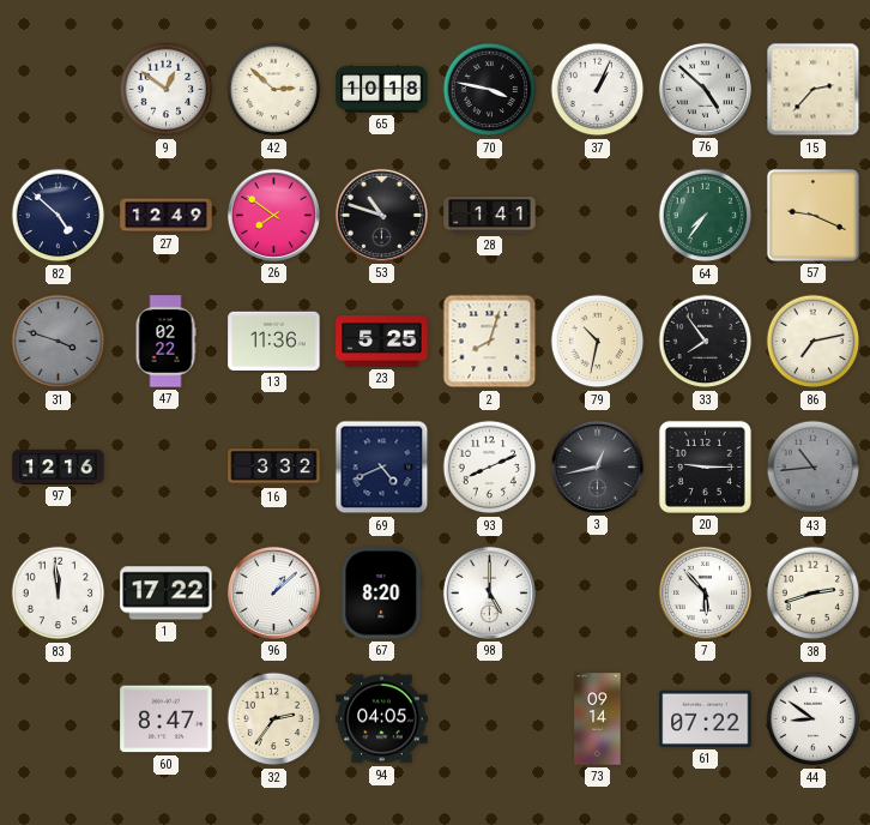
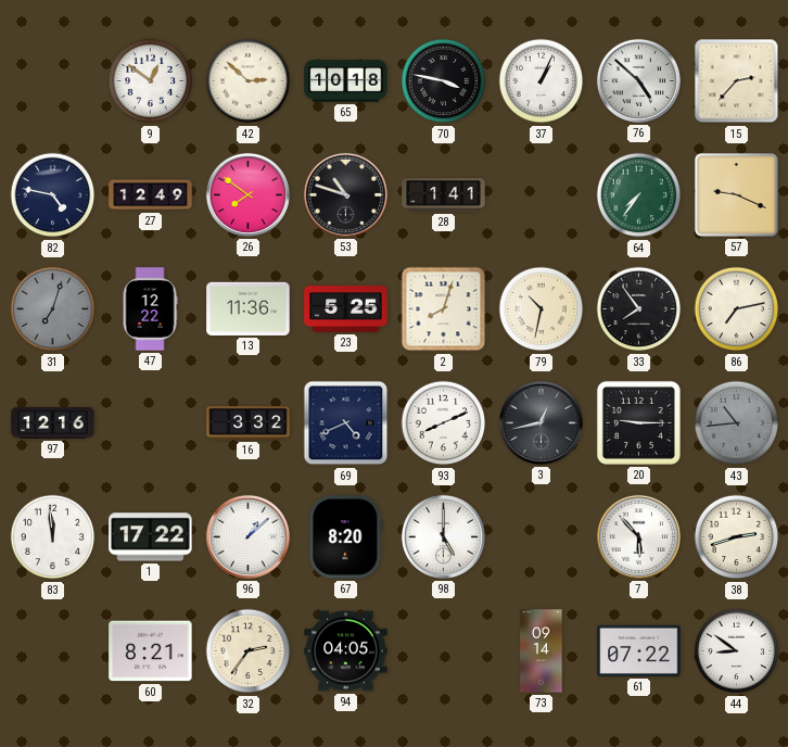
82: 4:52 -> 4:47
31: 3:48 -> 7:03
47: 02:22 -> 12:22
60: 8:47 -> 8:21
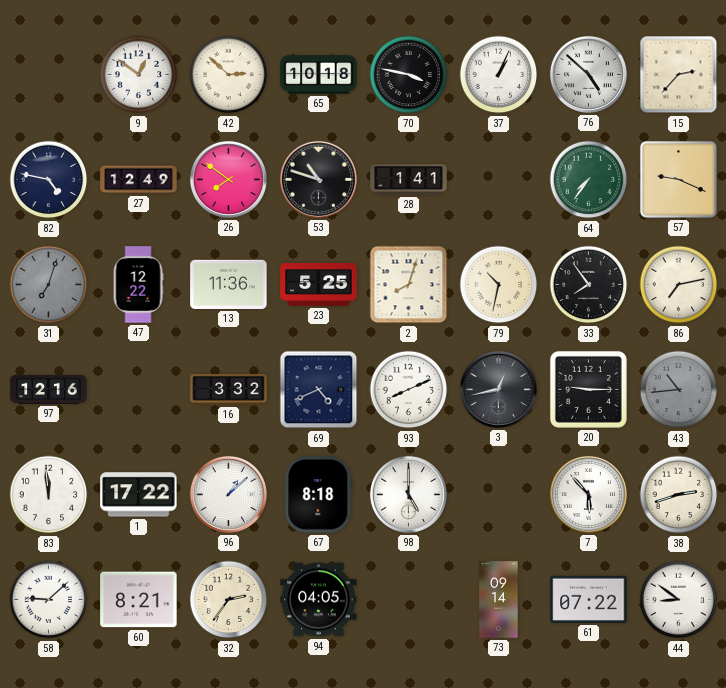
67: 8:20 -> 8:18
58: none -> 9:08
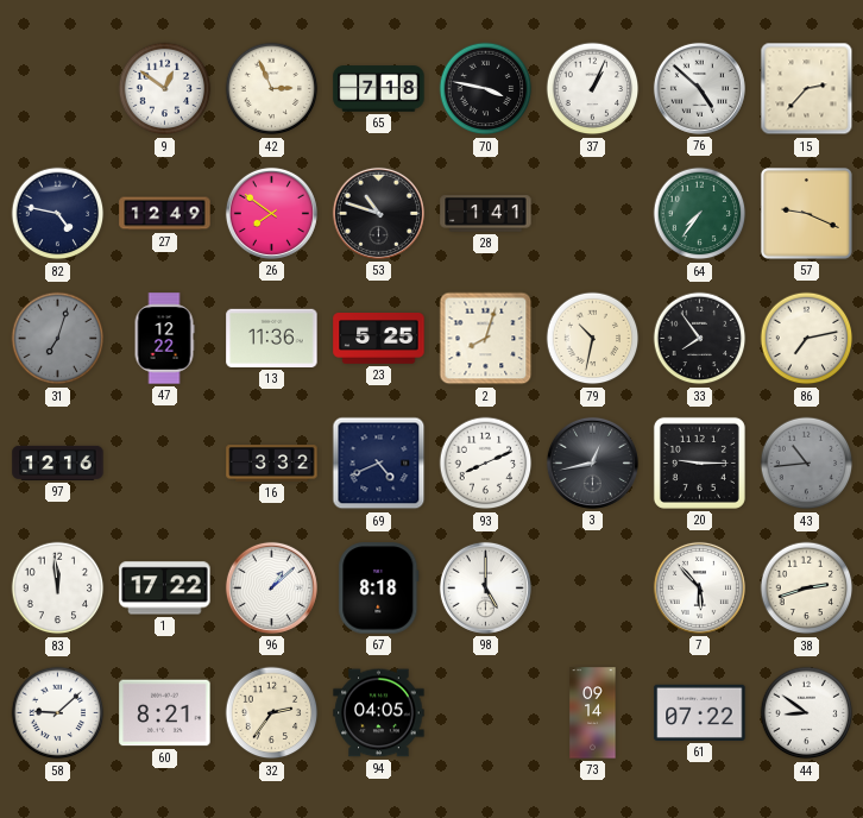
42: 2:52 -> 2:56
65: 10:18 -> 7:18
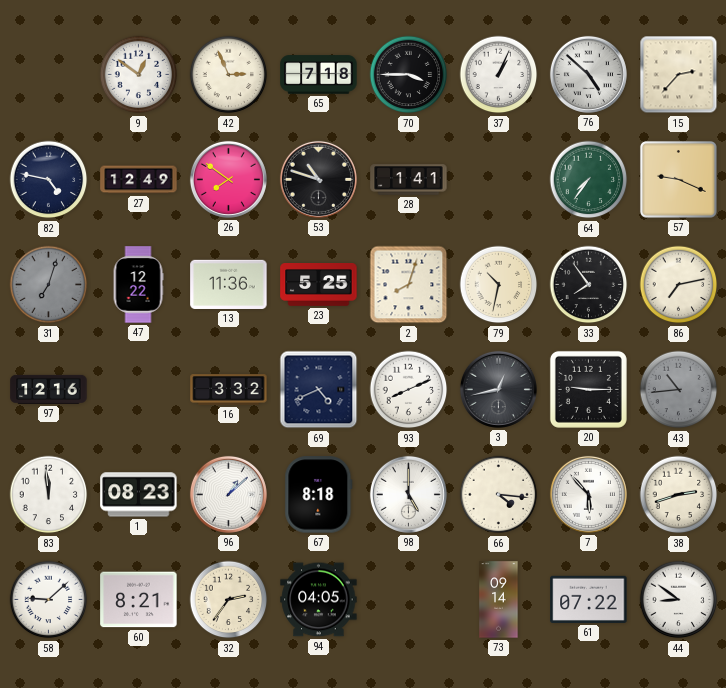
70: 3:47 -> 3:45
1: 17:22 -> 08:23
66: none -> 4:16
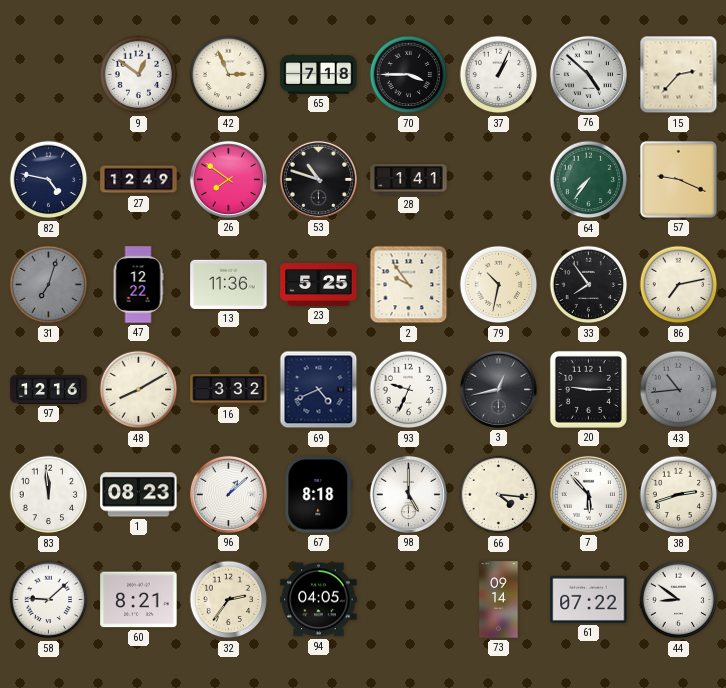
2: 8:03 -> 9:54
48: none -> 8:10
93: 8:11 -> 9:34
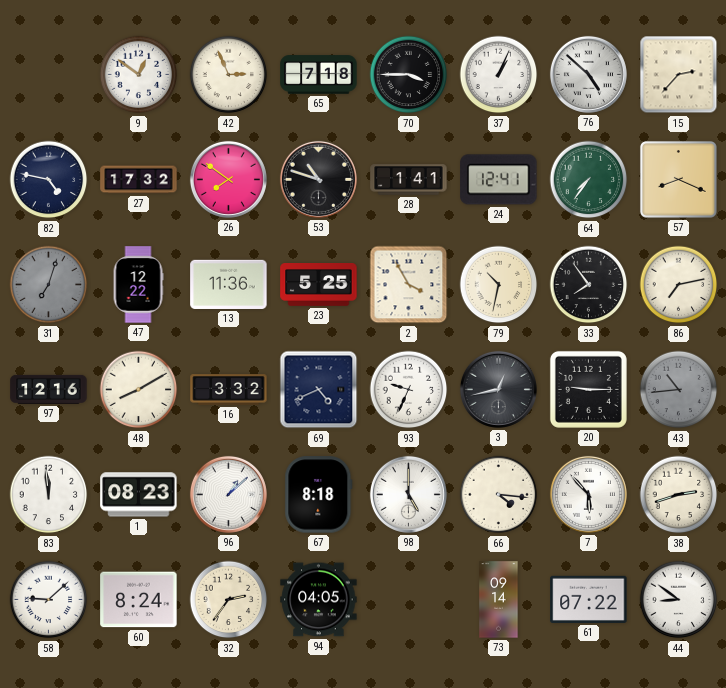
27: 12:49 -> 17:32
24: none -> 12:41
57: 9:19 -> 8:19
2: 9:54 -> 3:55
60: 8:21 -> 8:24
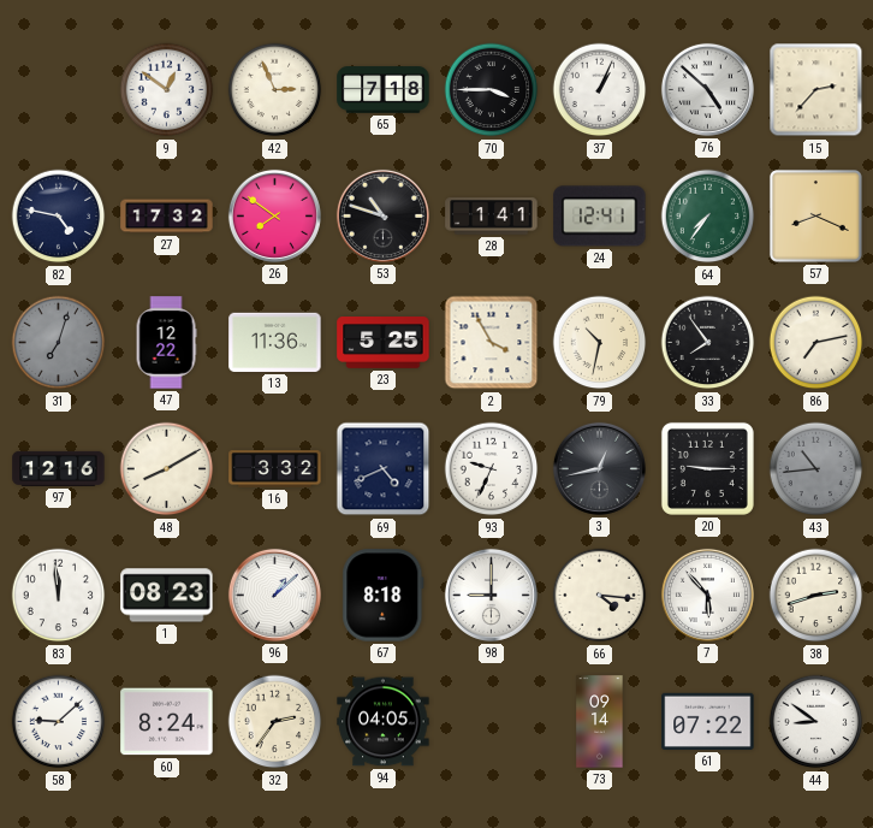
98: 5:00 -> 9:00
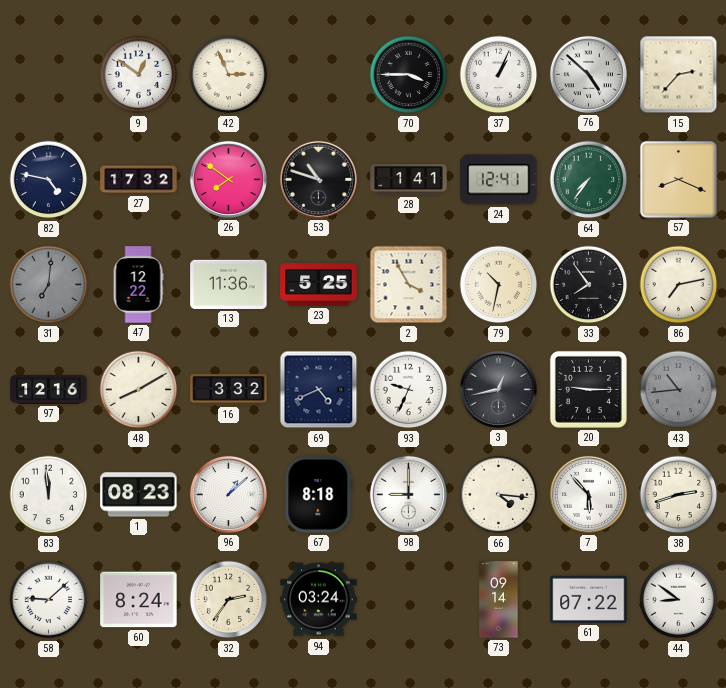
65: 7:18 -> none
31: 7:03 -> 7:01
94: 04:05 -> 03:24
